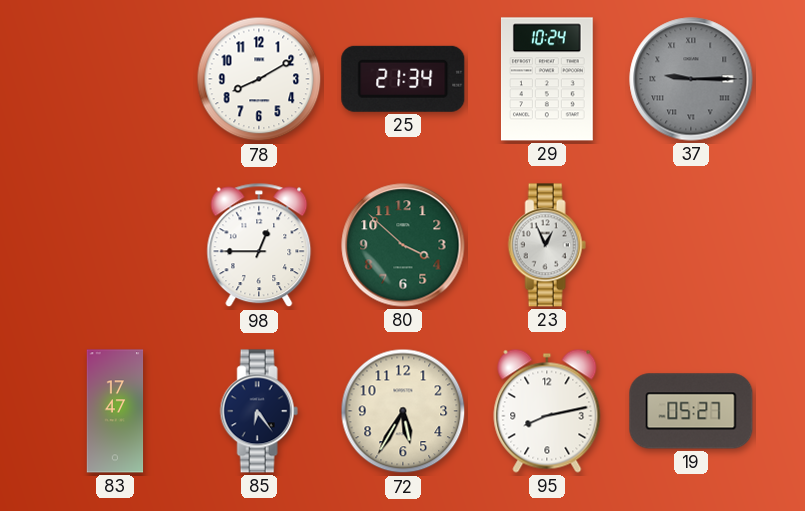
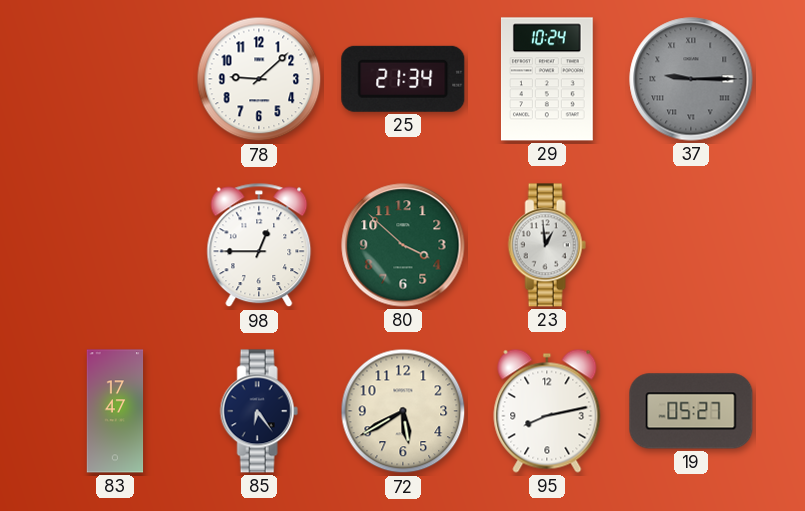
78: 8:10 -> 9:08
23: 12:56 -> 12:59
72: 5:35 -> 5:40
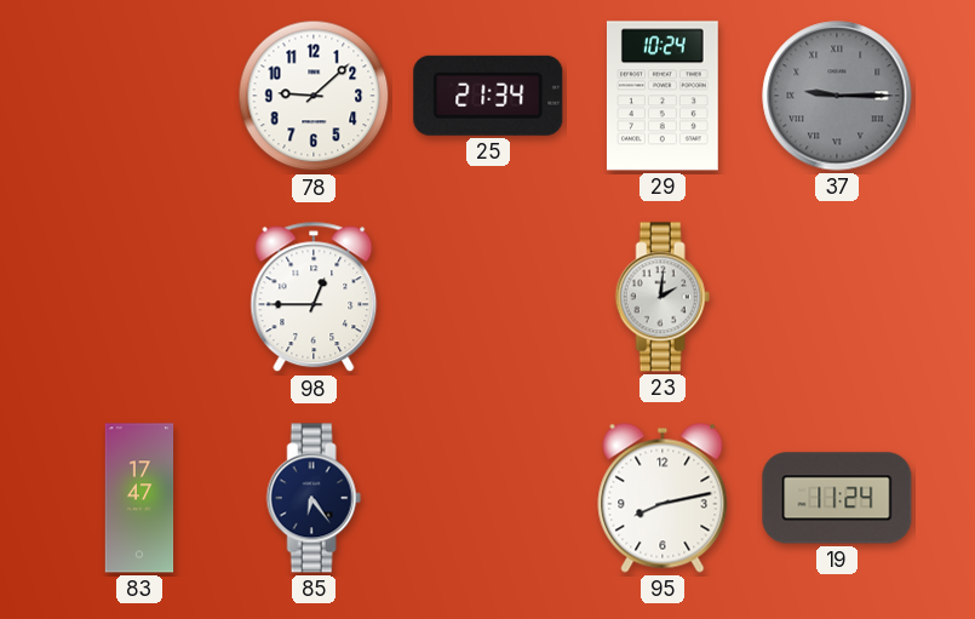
80: 3:52 -> none
23: 12:59 -> 2:01
72: 5:40 -> none
19: 05:27 -> 11:24
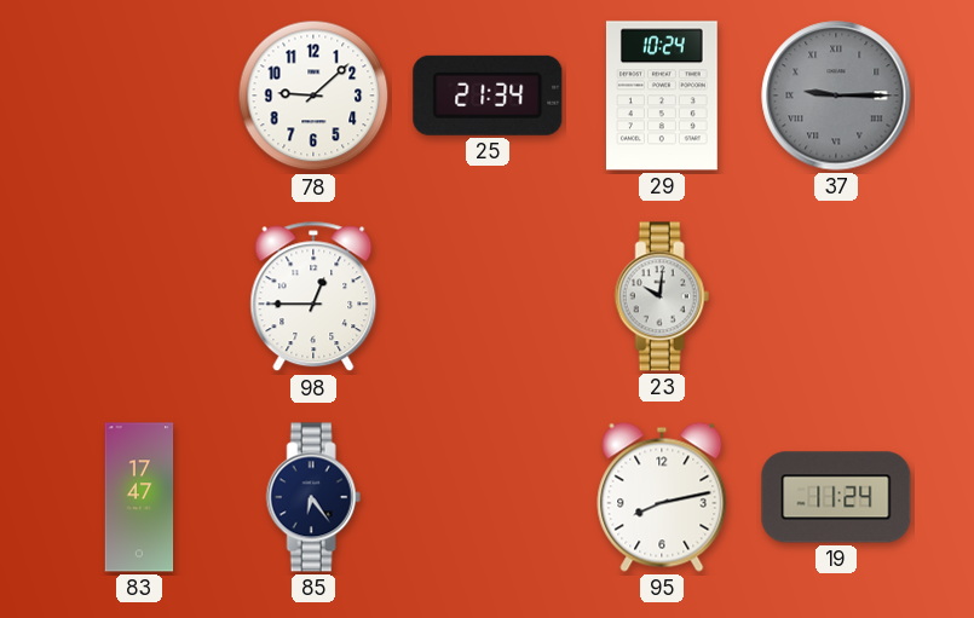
23: 2:01 -> 10:01
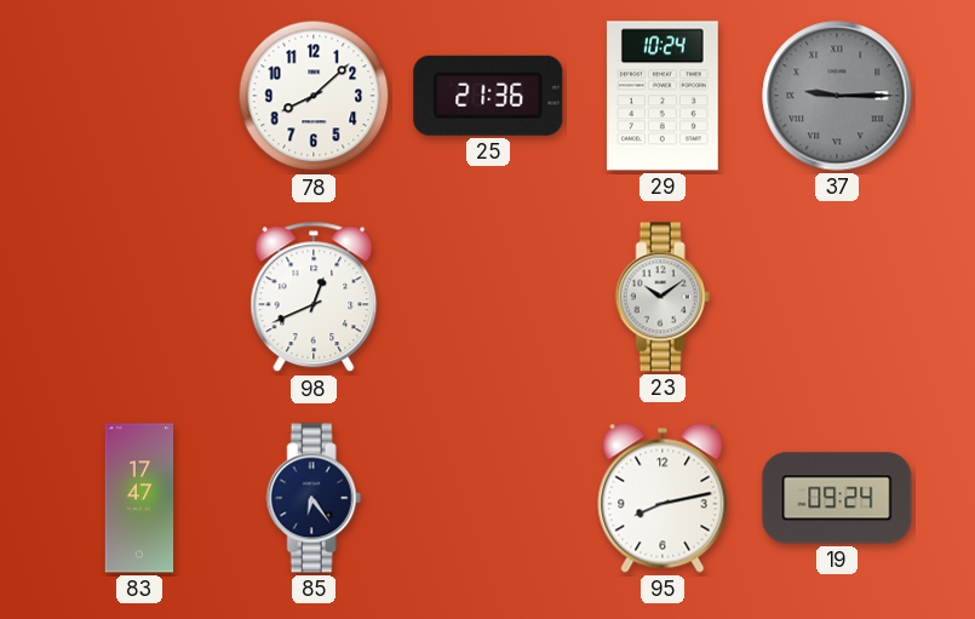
78: 9:08 -> 8:08
25: 21:34 -> 21:36
98: 12:45 -> 12:41
23: 10:01 -> 10:09
19: 11:24 -> 09:24
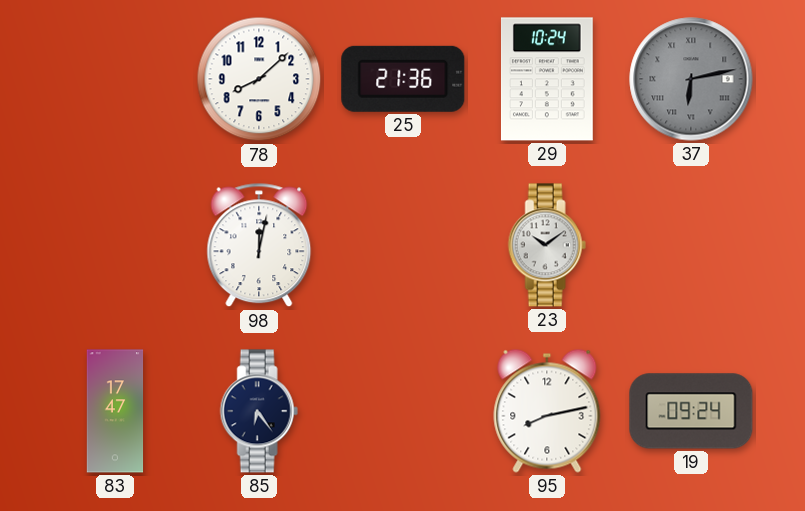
37: 9:15 -> 6:13
98: 12:41 -> 12:02
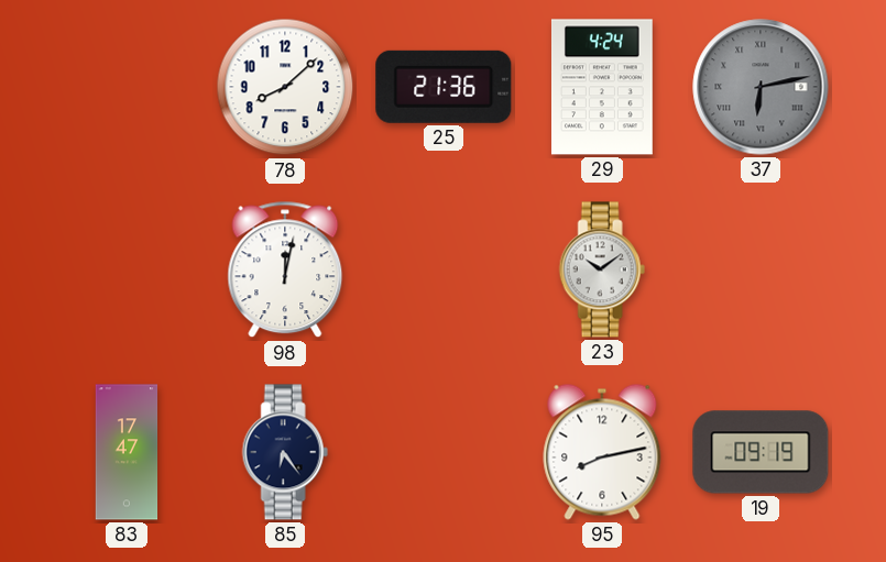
29: 10:24 -> 4:24
19: 09:24 -> 09:19
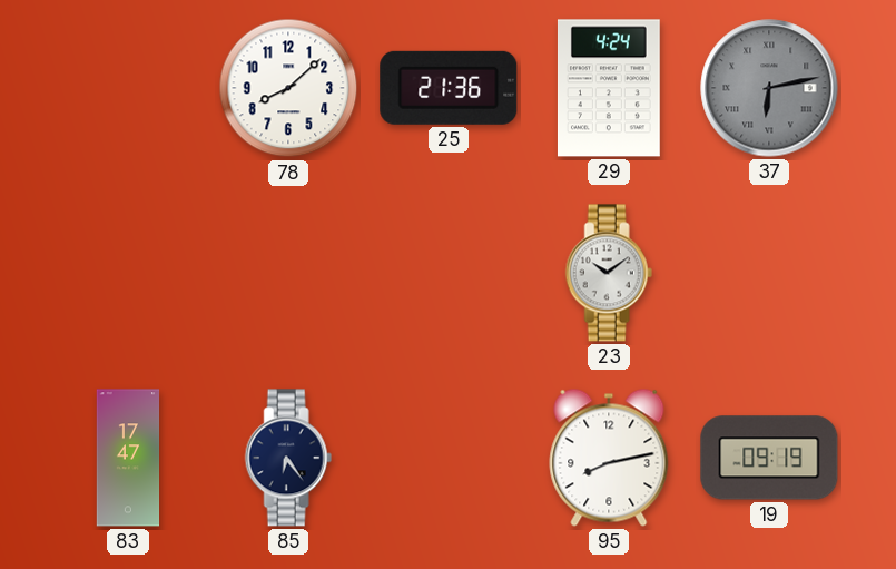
98: 12:02 -> none
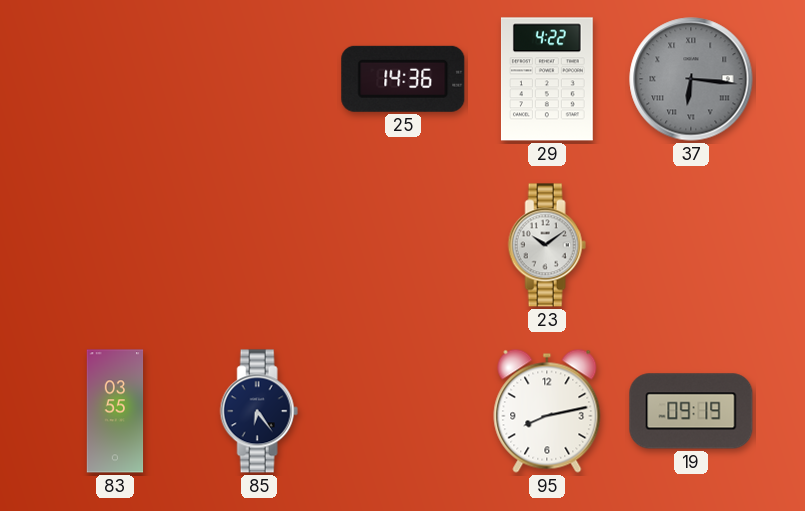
78: 8:08 -> none
25: 21:36 -> 14:36
29: 4:24 -> 4:22
37: 6:13 -> 6:16
83: 17:47 -> 03:55
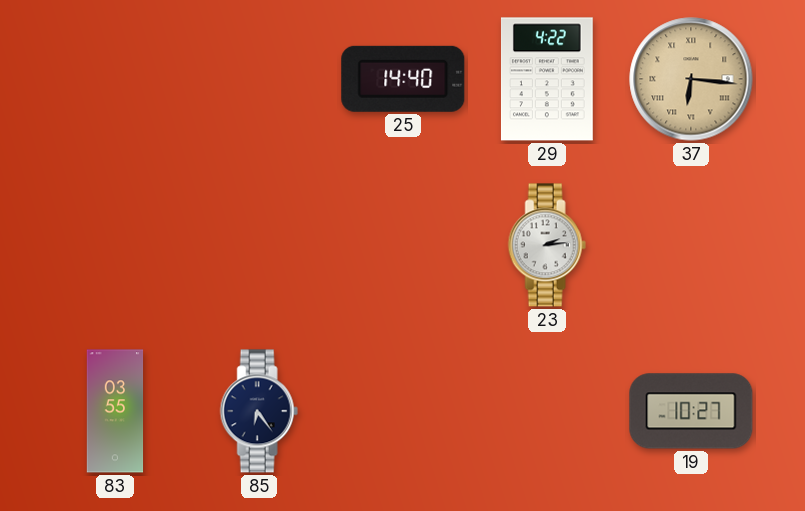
25: 14:36 -> 14:40
37 dial: grey -> champagne
23: 10:09 -> 2:14
95: 8:13 -> none
19: 09:19 -> 10:27
